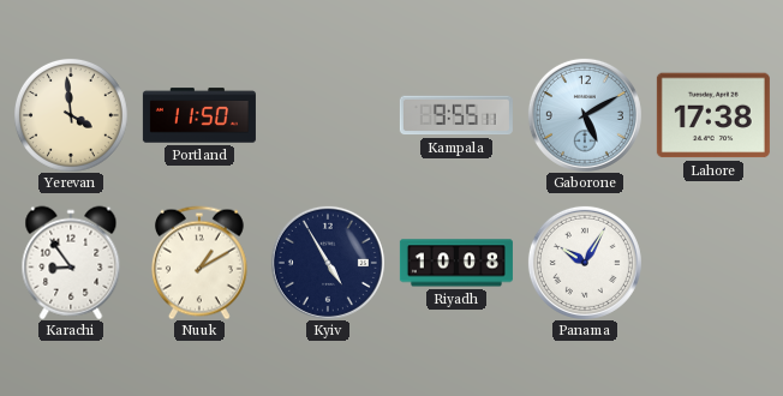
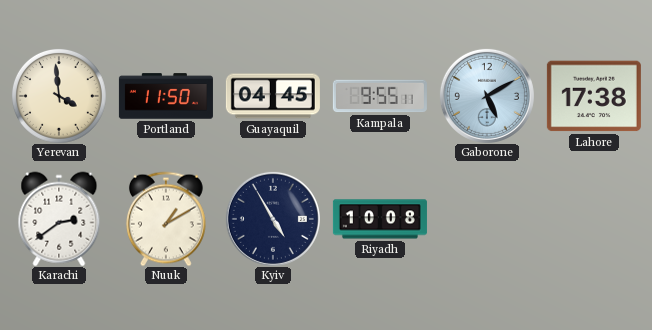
Guayaquil: none -> 04:45
Karachi: 8:54 -> 2:39
Panama: 10:05 -> none
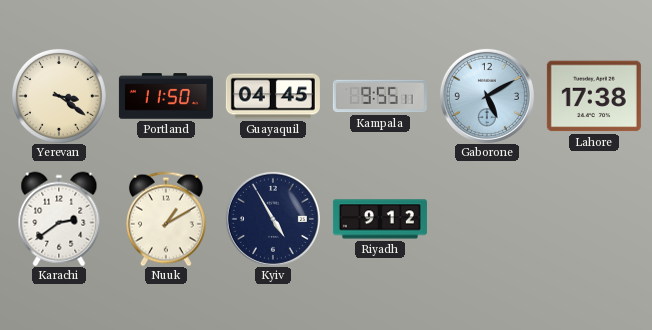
Yerevan: 3:59 -> 3:21
Riyadh: 10:08 -> 9:12
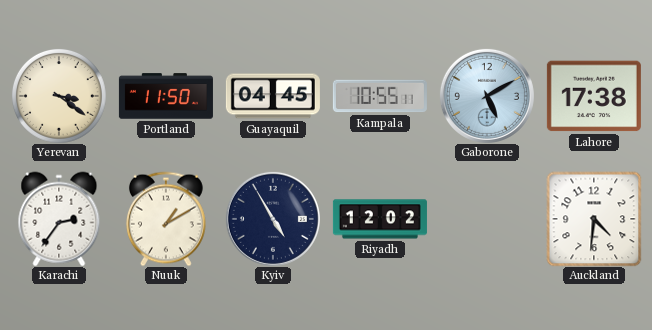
Kampala: 9:55 -> 10:55
Karachi: 2:39 -> 2:36
Riyadh: 9:12 -> 12:02
Auckland: none -> 4:31
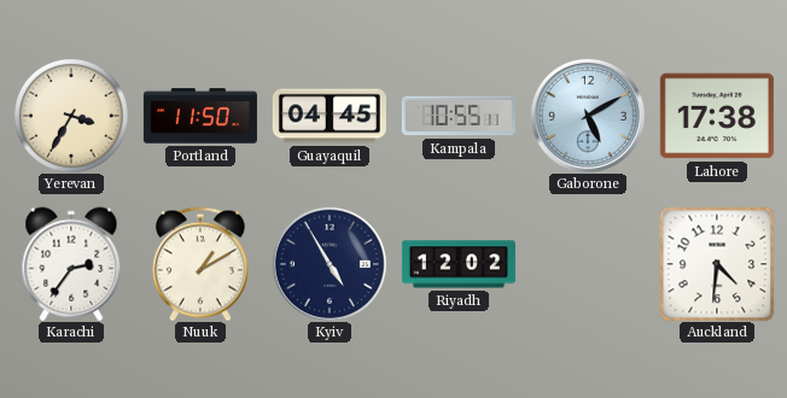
Yerevan: 3:21 -> 3:35
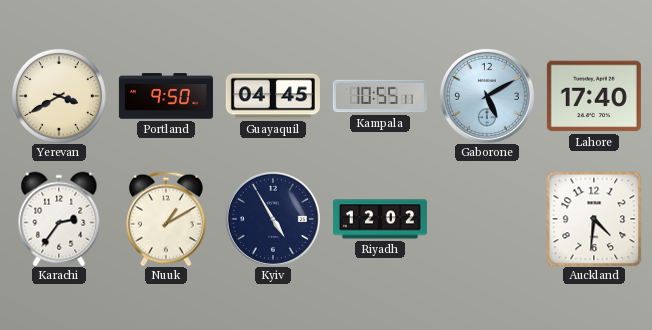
Yerevan: 3:35 -> 3:40
Portland: 11:50 -> 9:50
Lahore: 17:38 -> 17:40
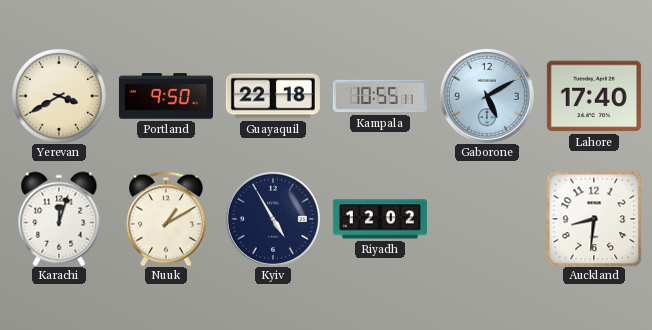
Guayaquil: 04:45 -> 22:18
Karachi: 2:36 -> 12:03
Auckland: 4:31 -> 8:31
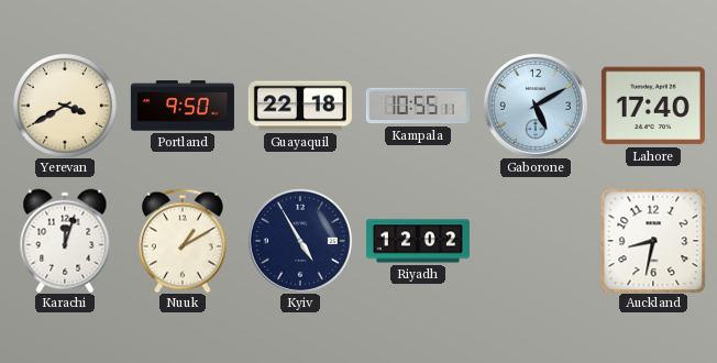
Auckland: 8:31 -> 8:32
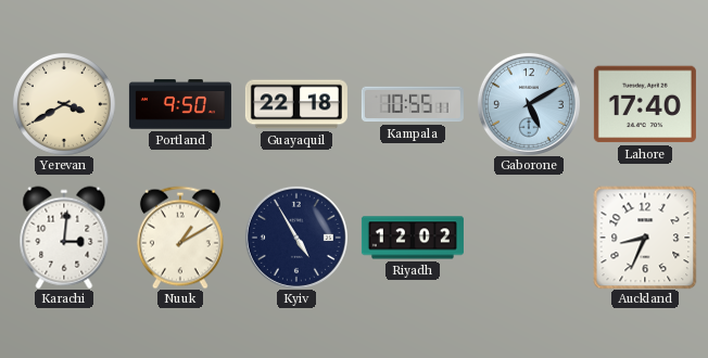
Karachi: 12:03 -> 3:01
Auckland: 8:32 -> 8:34
